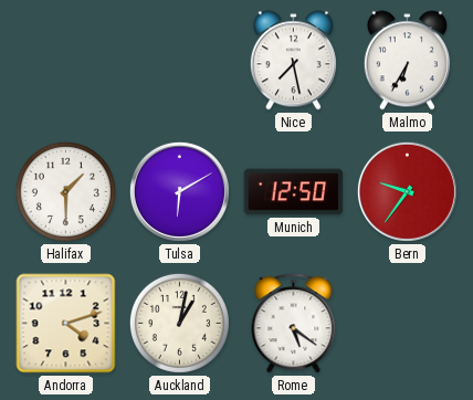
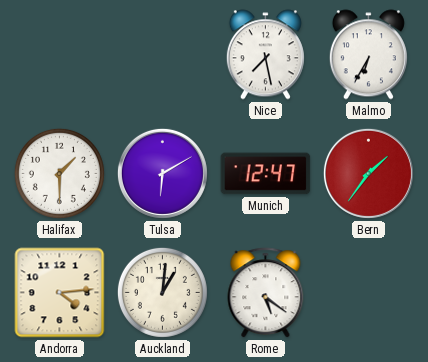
Munich: 12:50 -> 12:47
Bern: 9:36 -> 1:36
Andorra: 4:12 -> 4:14
Auckland: 1:02 -> 1:01
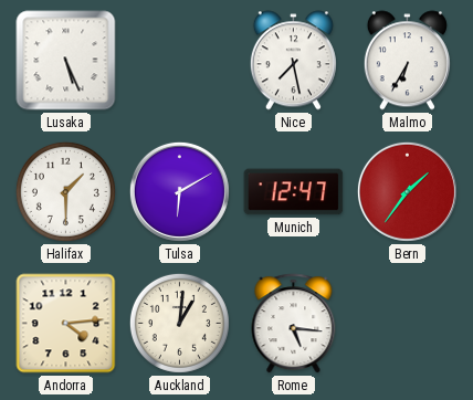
Lusaka: none -> 5:26
Rome: 5:21 -> 5:16
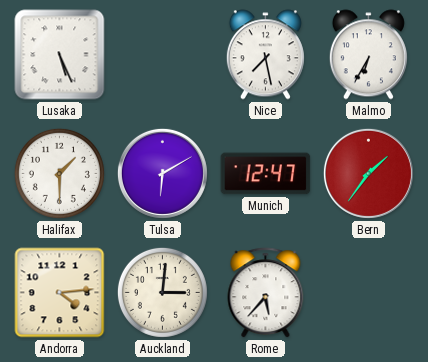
Auckland: 1:01 -> 3:01
Rome: 5:16 -> 5:37
